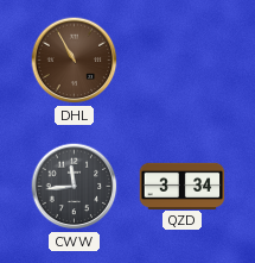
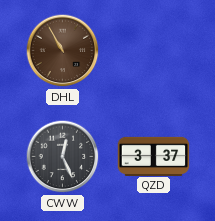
CWW: 11:44 -> 12:26
QZD: 3:34 -> 3:37
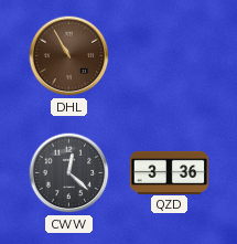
CWW: 12:26 -> 12:22
QZD: 3:37 -> 3:36
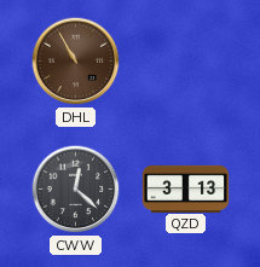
QZD: 3:36 -> 3:13
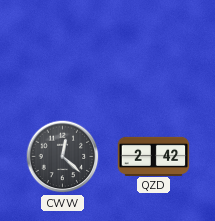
DHL: 10:55 -> none
QZD: 3:13 -> 2:42
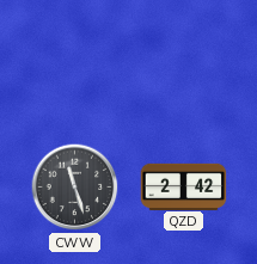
CWW: 12:22 -> 11:27
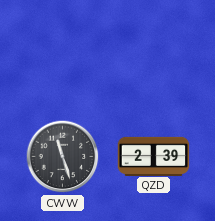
QZD: 2:42 -> 2:39
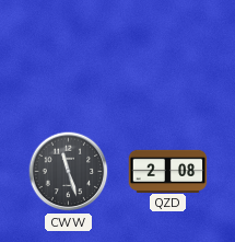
QZD: 2:39 -> 2:08
